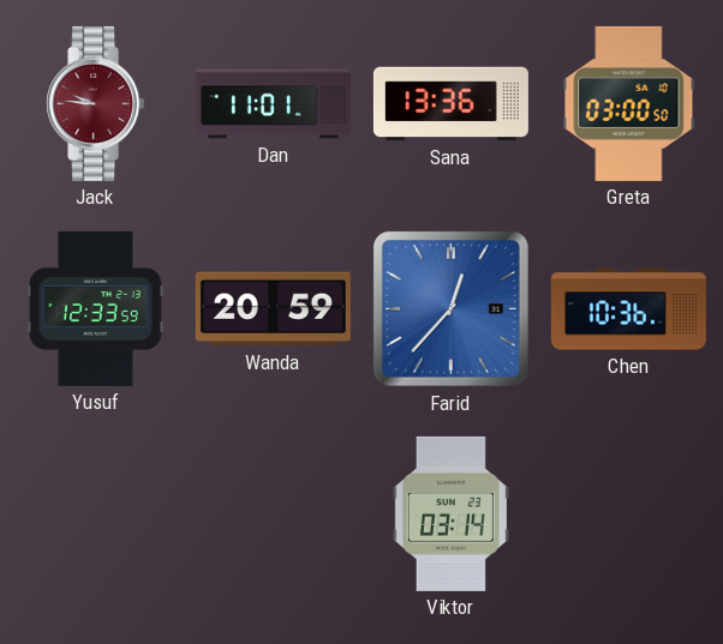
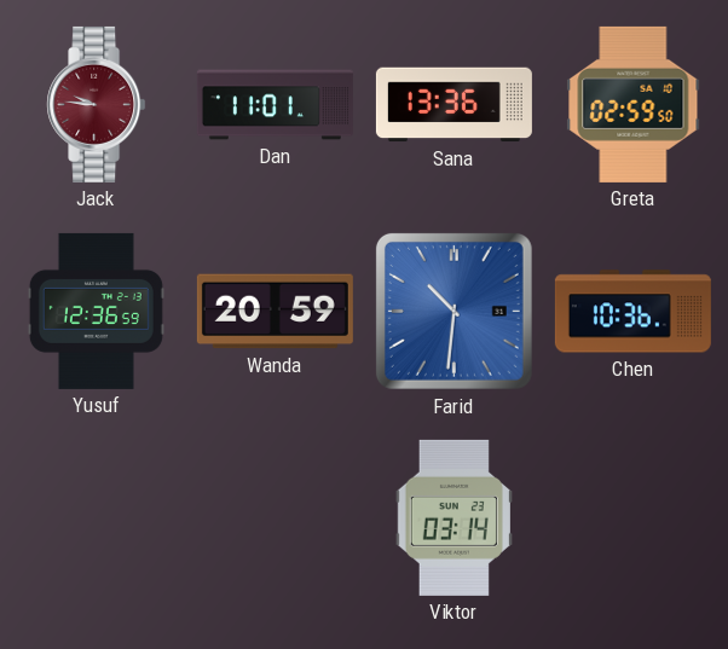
Greta: 03:00 -> 02:59
Yusuf: 12:33 -> 12:36
Farid: 12:37 -> 10:31
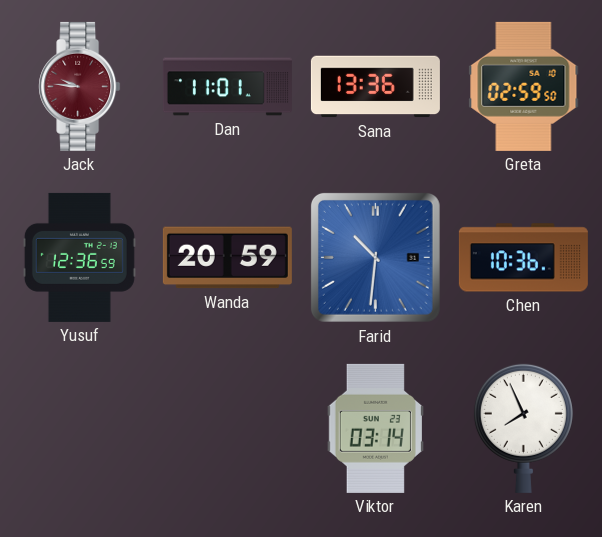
Karen: none -> 7:56
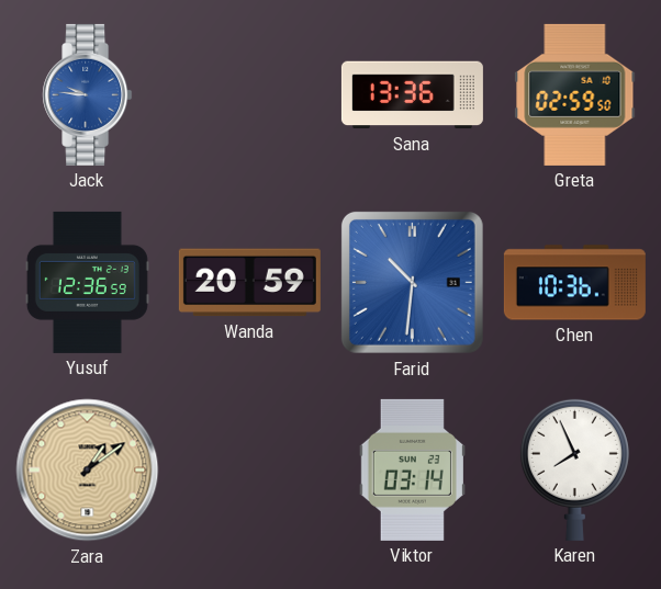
Jack dial: burgundy -> blue
Dan: 11:01 -> none
Zara: none -> 1:09
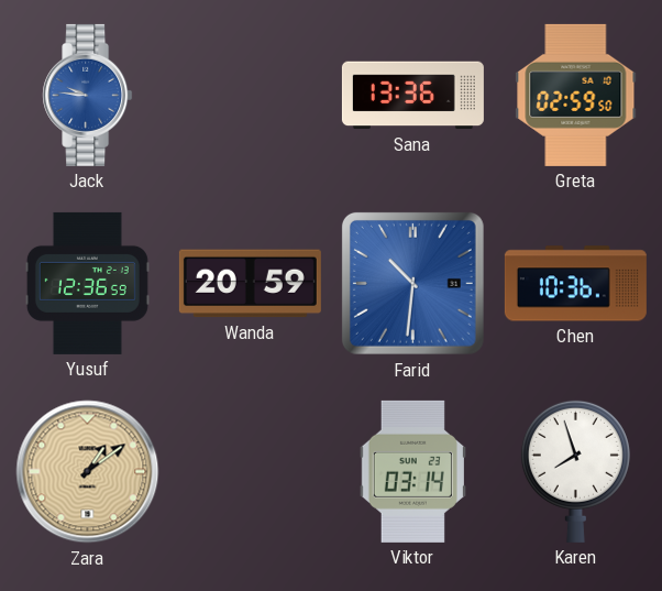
Karen: 7:56 -> 7:57
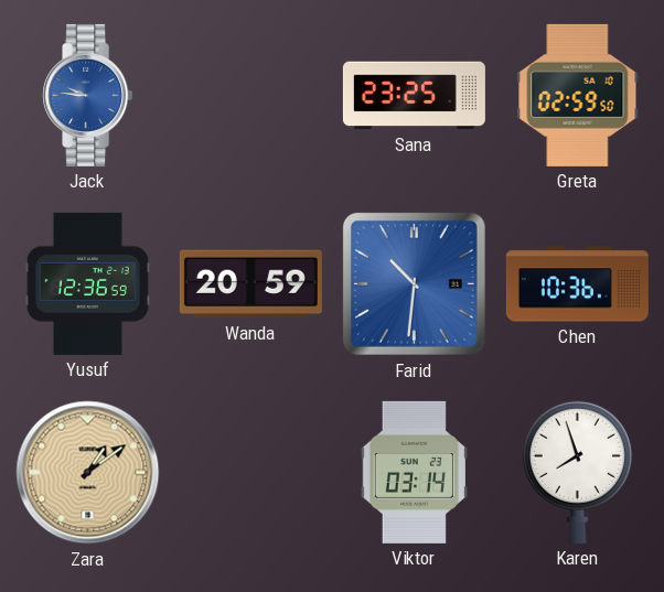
Sana: 13:36 -> 23:25
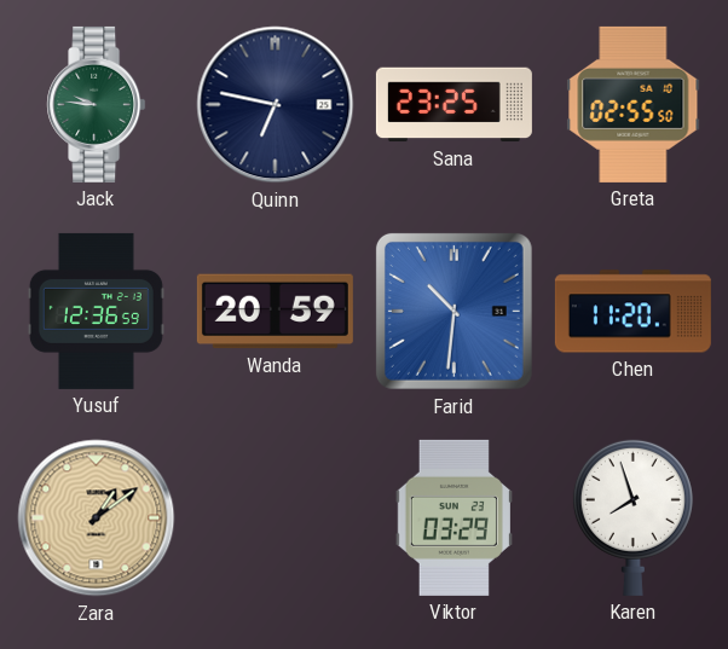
Jack dial: blue -> green
Quinn: none -> 6:47
Greta: 02:59 -> 02:55
Chen: 10:36 -> 11:20
Viktor: 03:14 -> 03:29
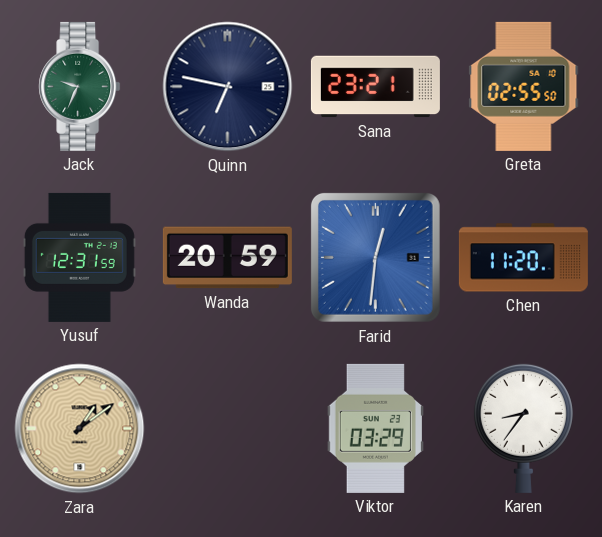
Jack: 9:46 -> 9:34
Sana: 23:25 -> 23:21
Yusuf: 12:36 -> 12:31
Farid: 10:31 -> 12:31
Karen: 7:57 -> 8:36
